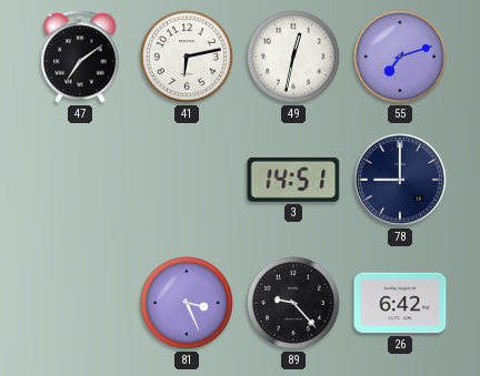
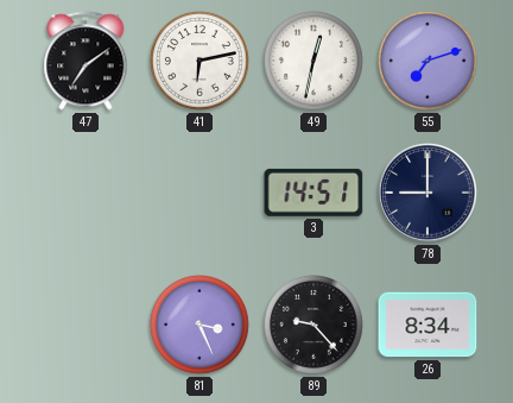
26: 6:42 -> 8:34
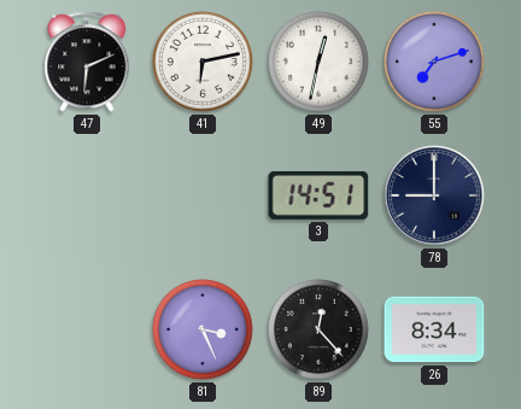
47: 7:09 -> 6:11
89: 9:23 -> 12:23
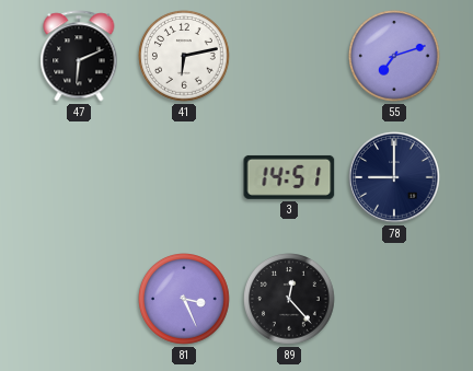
49: 12:32 -> none
26: 8:34 -> none
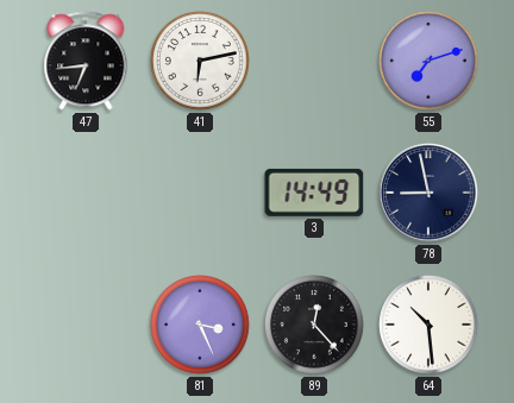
47: 6:11 -> 6:44
3: 14:51 -> 14:49
78: 9:00 -> 8:58
64: none -> 10:29
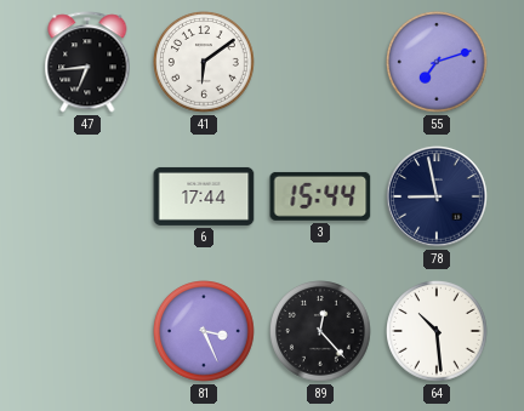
41: 6:13 -> 6:09
6: none -> 17:44
3: 14:49 -> 15:44
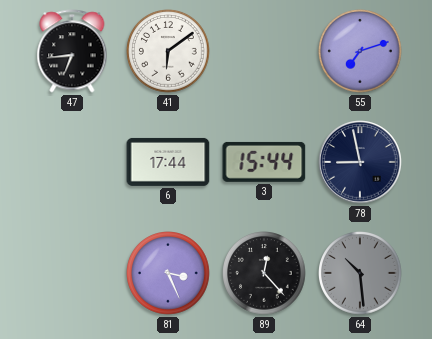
64 dial: white -> grey
